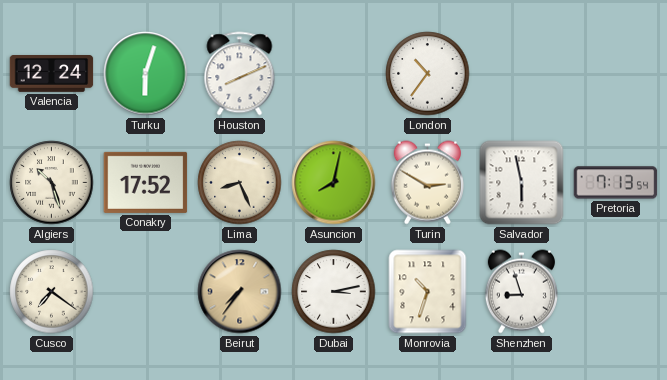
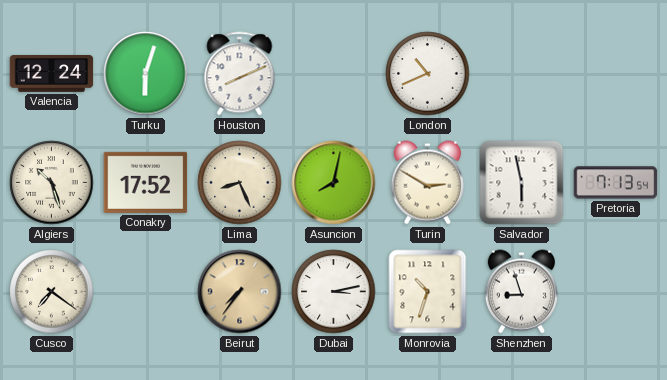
London: 10:36 -> 10:41
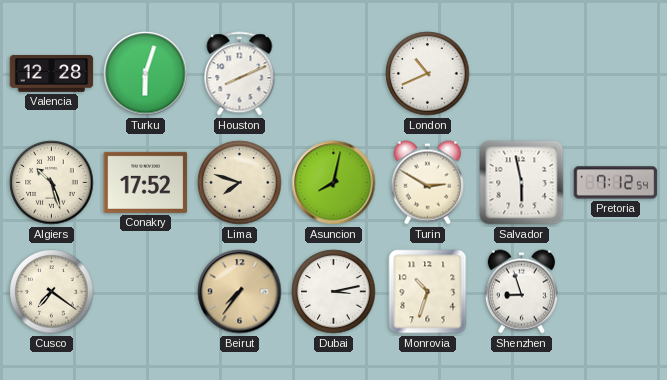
Valencia: 12:24 -> 12:28
Lima: 8:26 -> 7:48
Pretoria: 7:13 -> 7:12
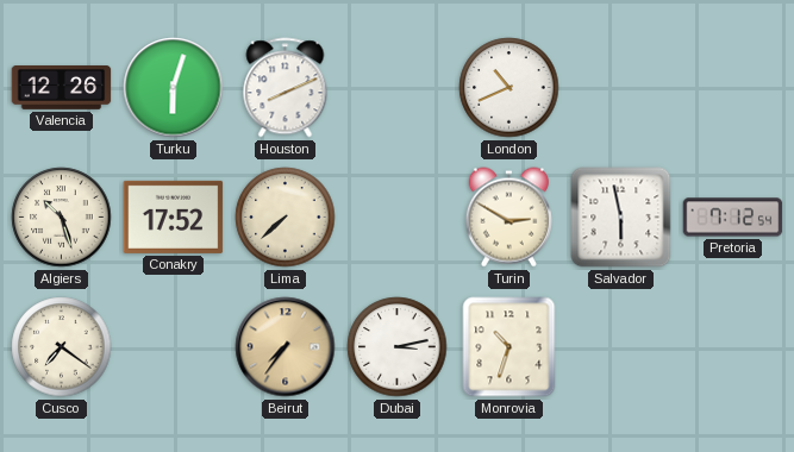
Valencia: 12:28 -> 12:26
Lima: 7:48 -> 7:38
Asuncion: 8:02 -> none
Shenzhen: 8:57 -> none
